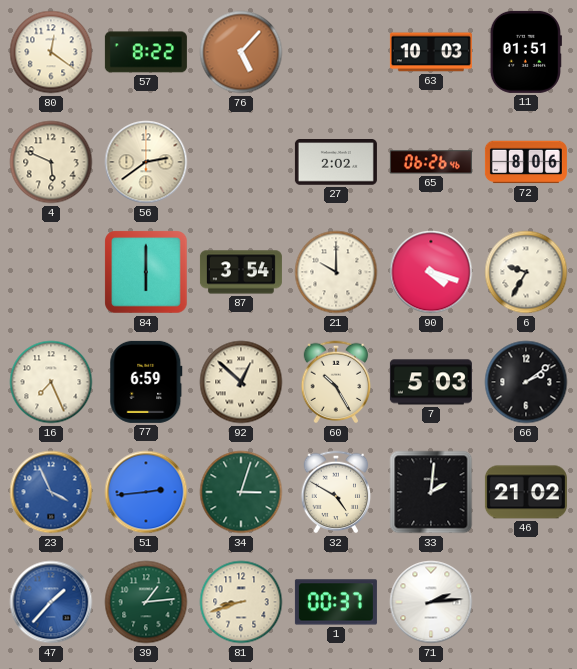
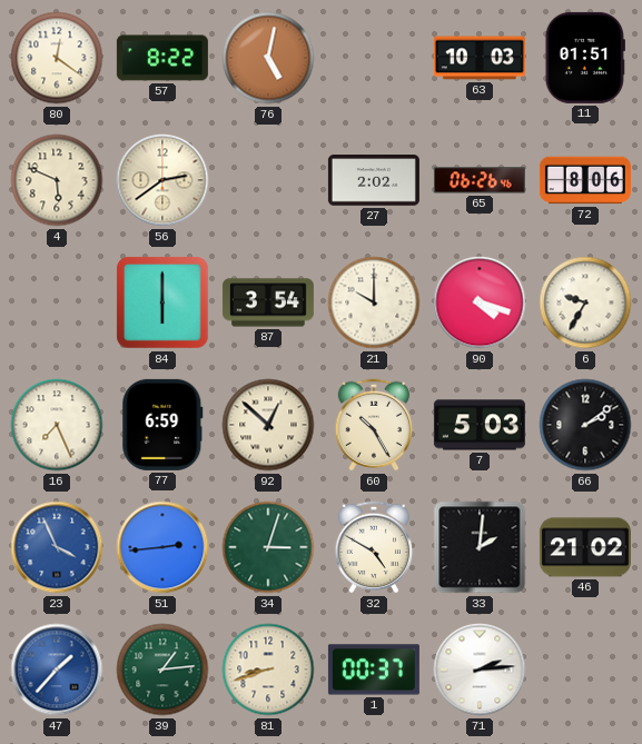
76: 5:07 -> 5:02
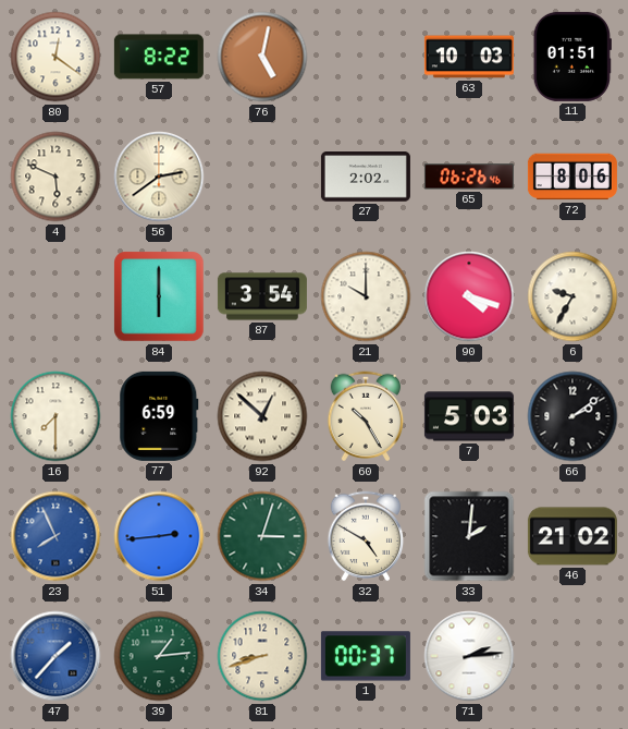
16: 7:26 -> 7:30
23: 3:56 -> 7:56
